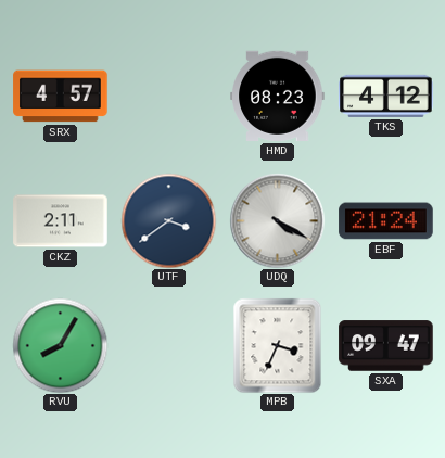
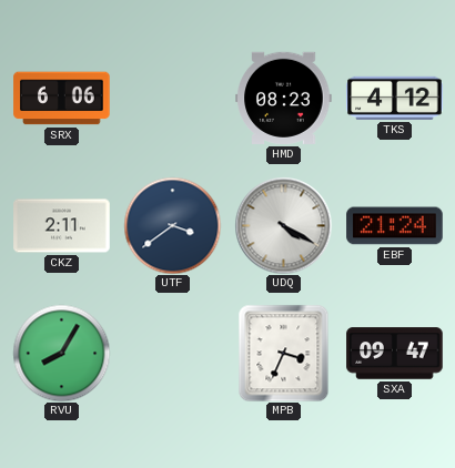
SRX: 4:57 -> 6:06
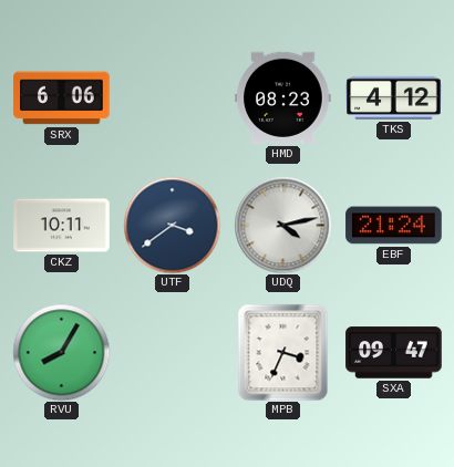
CKZ: 2:11 -> 10:11
UDQ: 4:20 -> 4:13
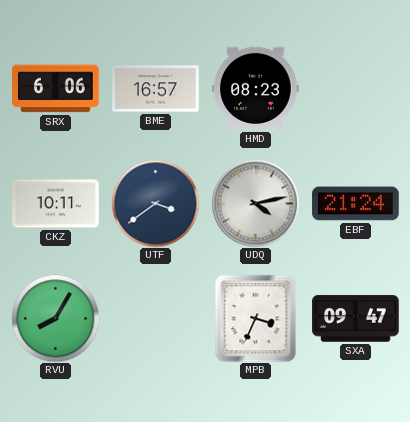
BME: none -> 16:57
TKS: 4:12 -> none
